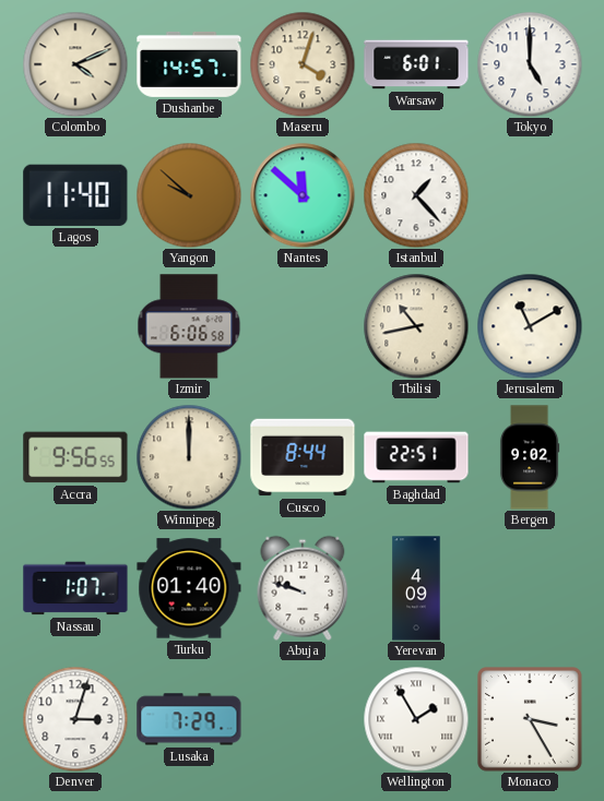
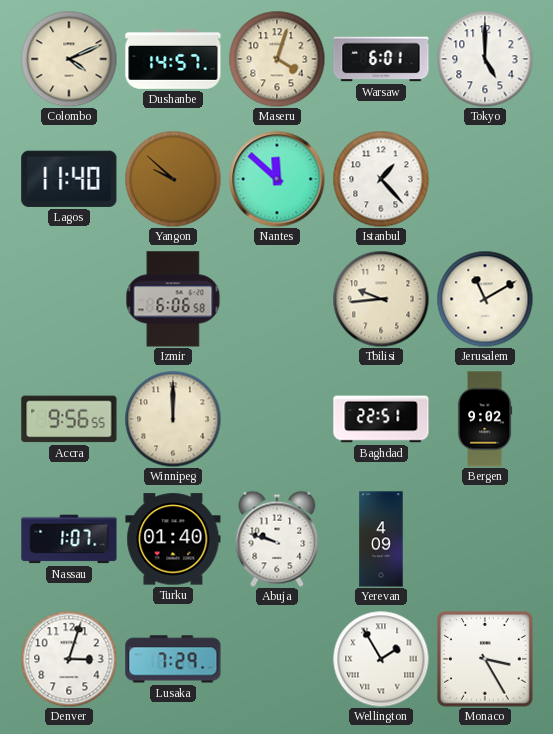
Tbilisi: 10:43 -> 9:44
Cusco: 8:44 -> none
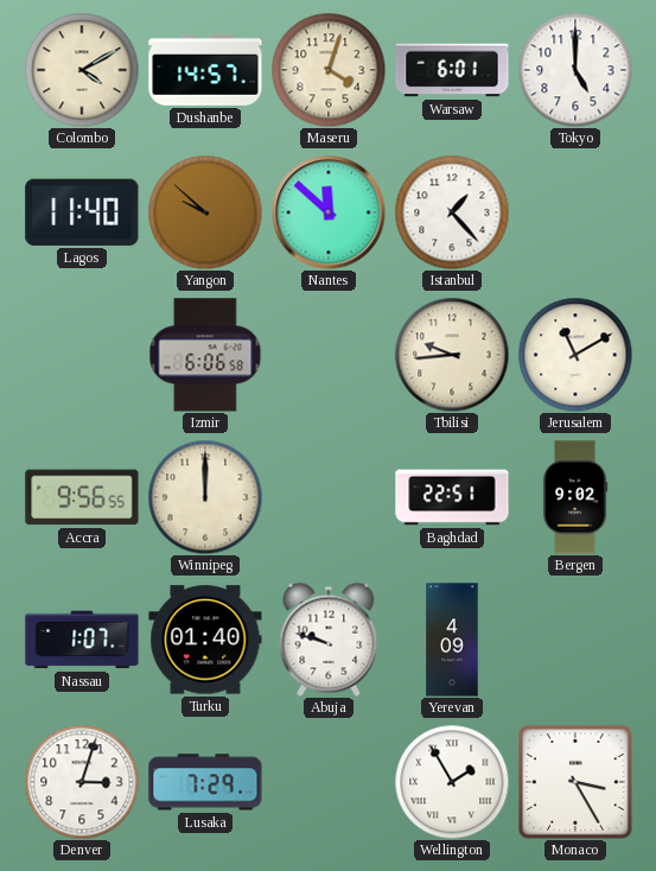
Colombo: 4:11 -> 4:10
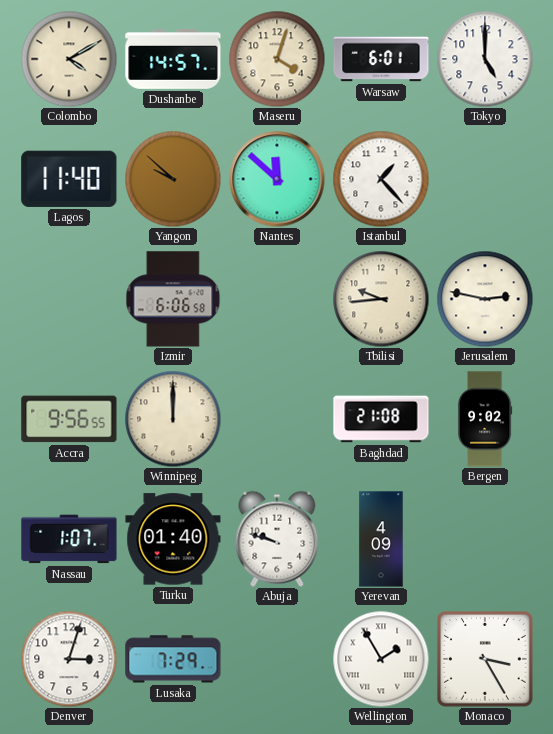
Jerusalem: 11:10 -> 2:47
Baghdad: 22:51 -> 21:08
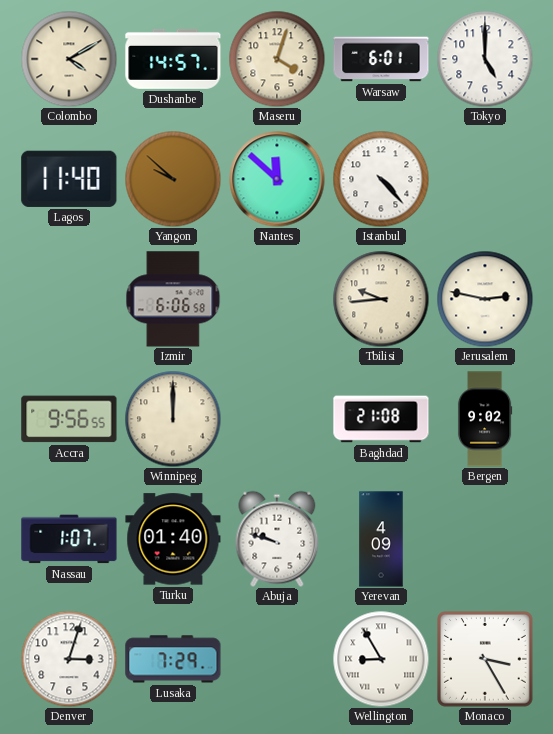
Istanbul: 1:23 -> 4:23
Wellington: 1:55 -> 8:55
